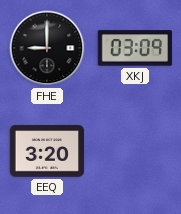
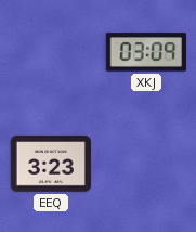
FHE: 9:00 -> none
EEQ: 3:20 -> 3:23
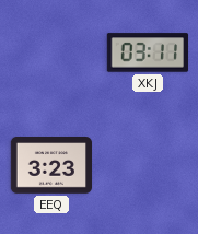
XKJ: 03:09 -> 03:11
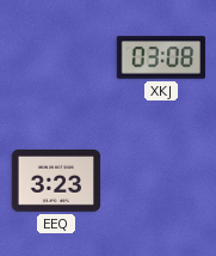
XKJ: 03:11 -> 03:08
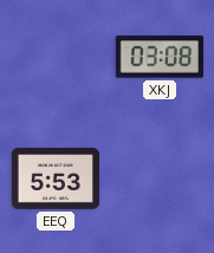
EEQ: 3:23 -> 5:53
